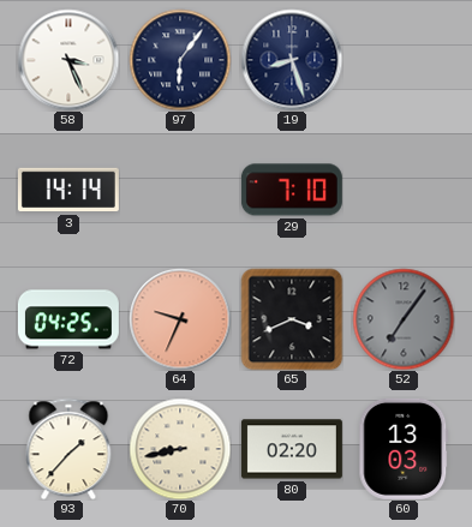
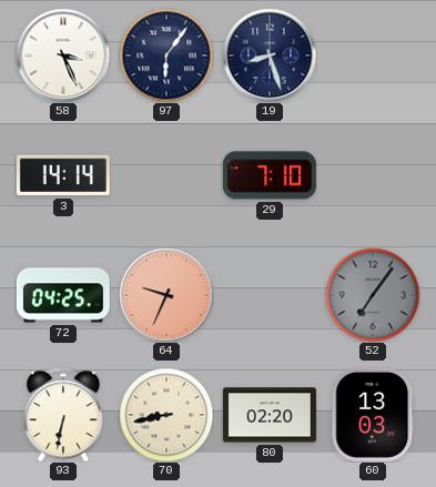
65: 3:41 -> none
93: 1:37 -> 6:32
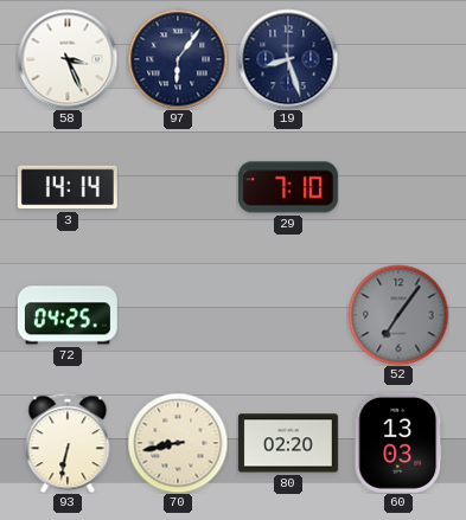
64: 9:34 -> none
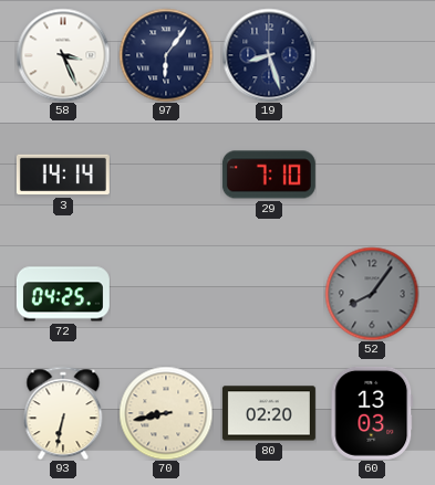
52: 7:06 -> 8:06
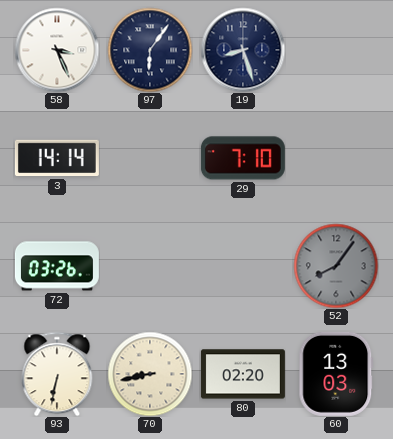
72: 04:25 -> 03:26
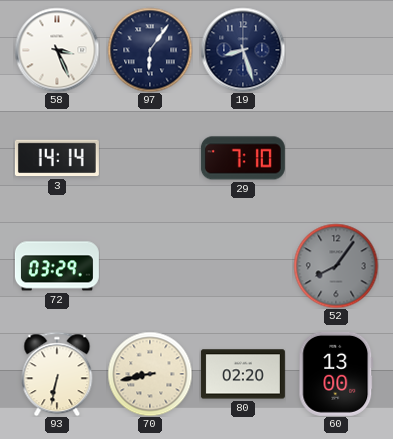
72: 03:26 -> 03:29
60: 13:03 -> 13:00
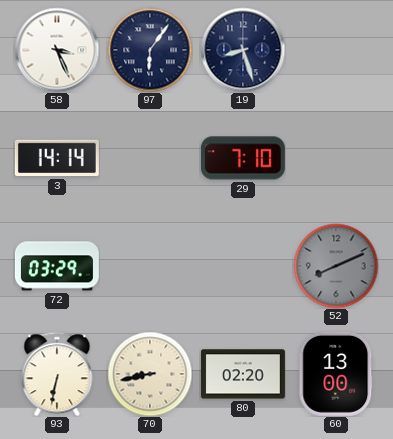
52: 8:06 -> 8:11
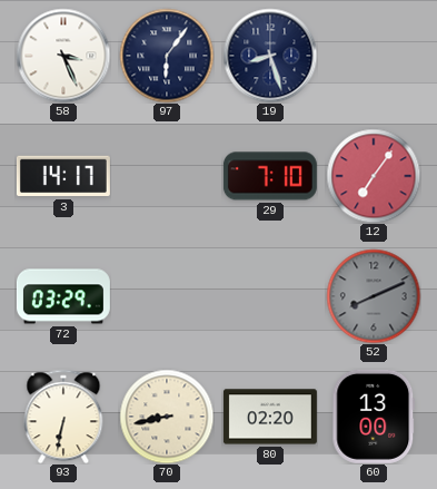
3: 14:14 -> 14:17
12: none -> 7:06
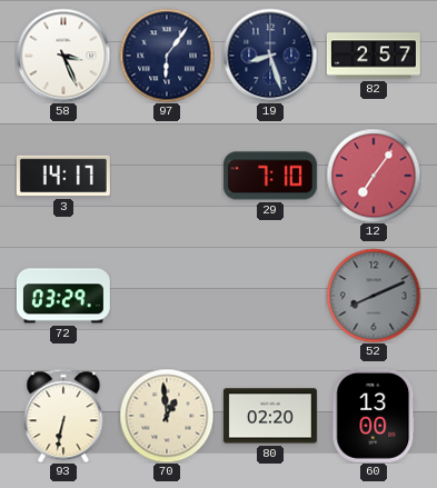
82: none -> 2:57
70: 8:43 -> 12:59
